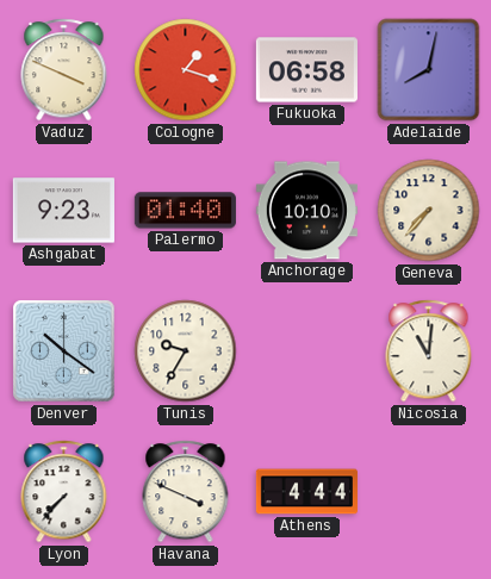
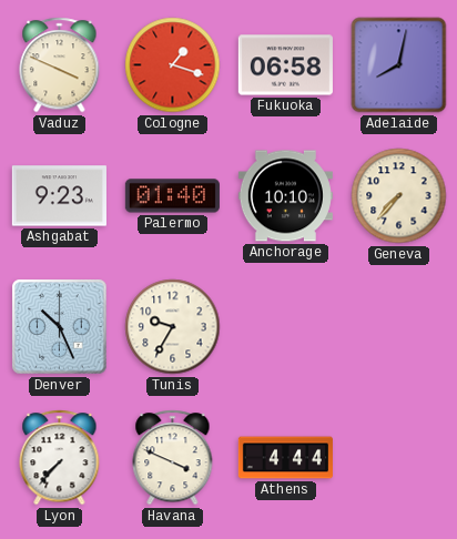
Denver: 10:21 -> 10:26
Nicosia: 11:01 -> none
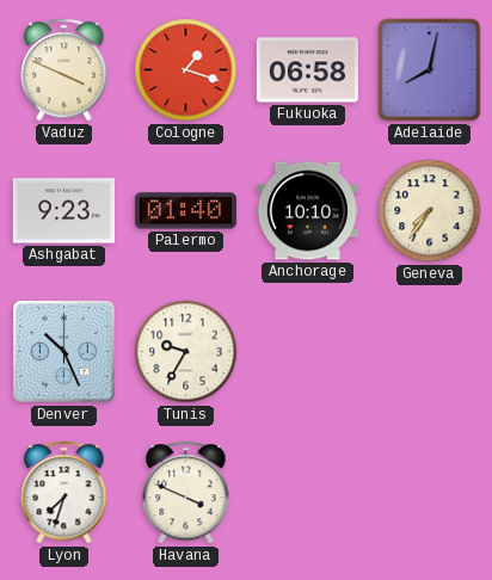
Geneva: 7:37 -> 7:36
Lyon: 7:37 -> 7:33
Athens: 4:44 -> none
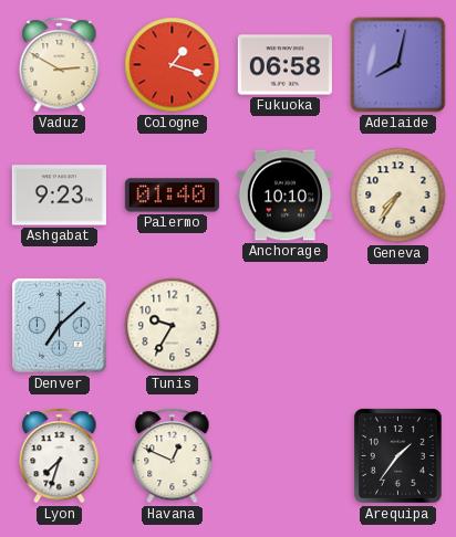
Vaduz: 3:49 -> 2:50
Denver: 10:26 -> 7:08
Havana: 3:49 -> 12:49
Arequipa: none -> 1:36
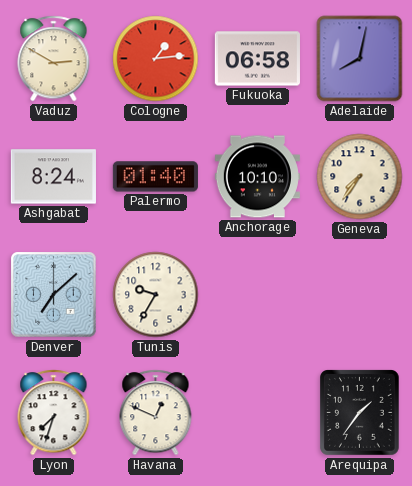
Cologne: 1:18 -> 1:14
Ashgabat: 9:23 -> 8:24
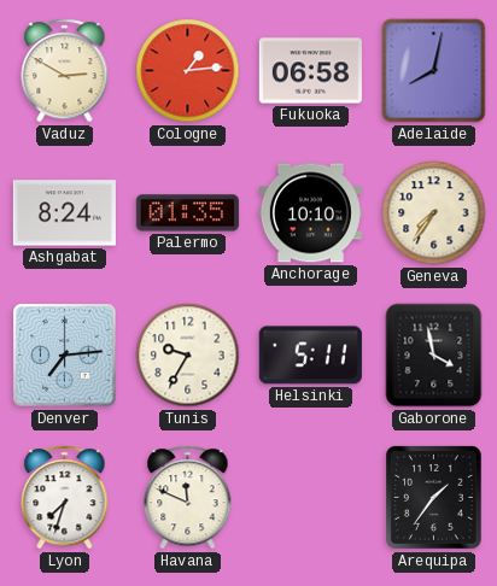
Palermo: 01:40 -> 01:35
Denver: 7:08 -> 7:14
Helsinki: none -> 5:11
Gaborone: none -> 3:58
Havana: 12:49 -> 11:49
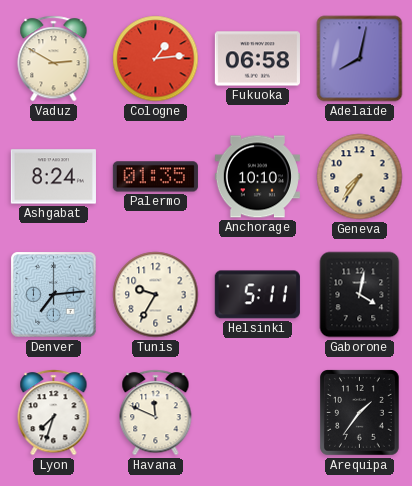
Gaborone: 3:58 -> 4:02
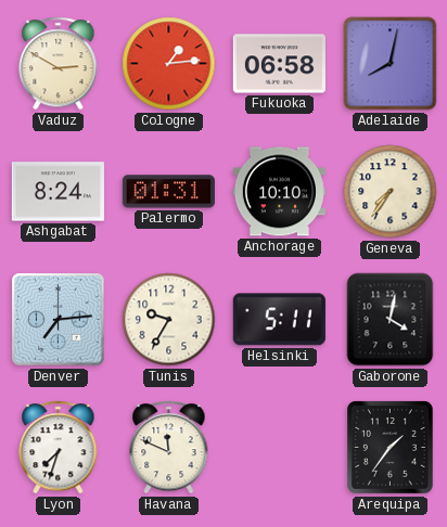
Palermo: 01:35 -> 01:31
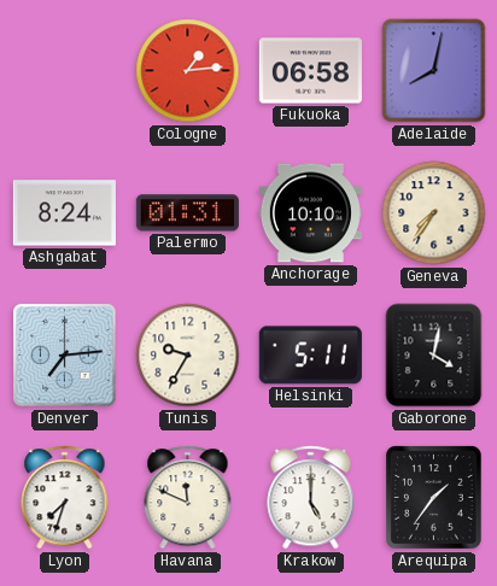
Vaduz: 2:50 -> none
Krakow: none -> 5:00
